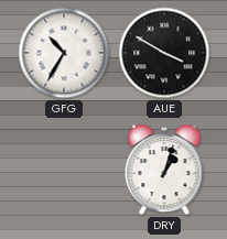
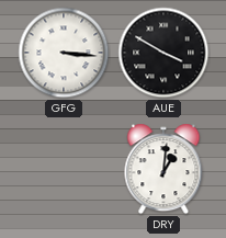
GFG: 10:35 -> 3:16
DRY: 1:03 -> 1:01
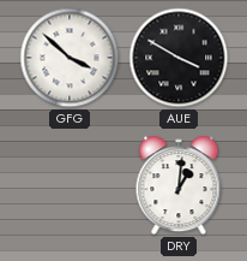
GFG: 3:16 -> 3:52
